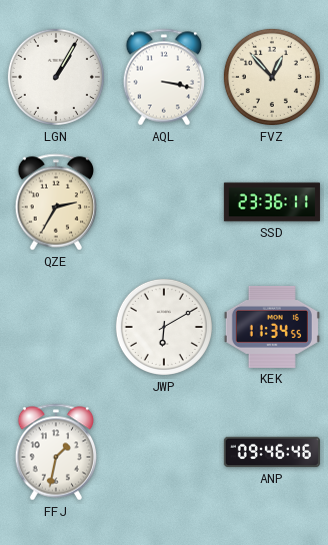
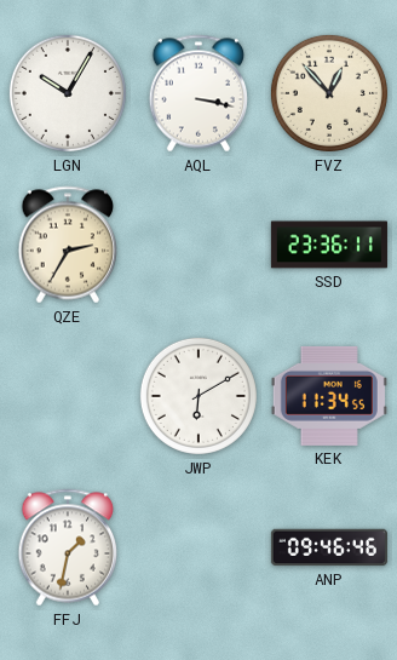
LGN: 1:05 -> 10:05
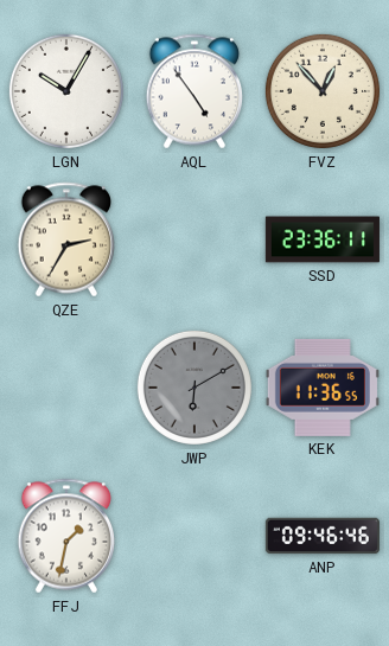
AQL: 3:17 -> 4:54
JWP dial: white -> grey
KEK: 11:34 -> 11:36
